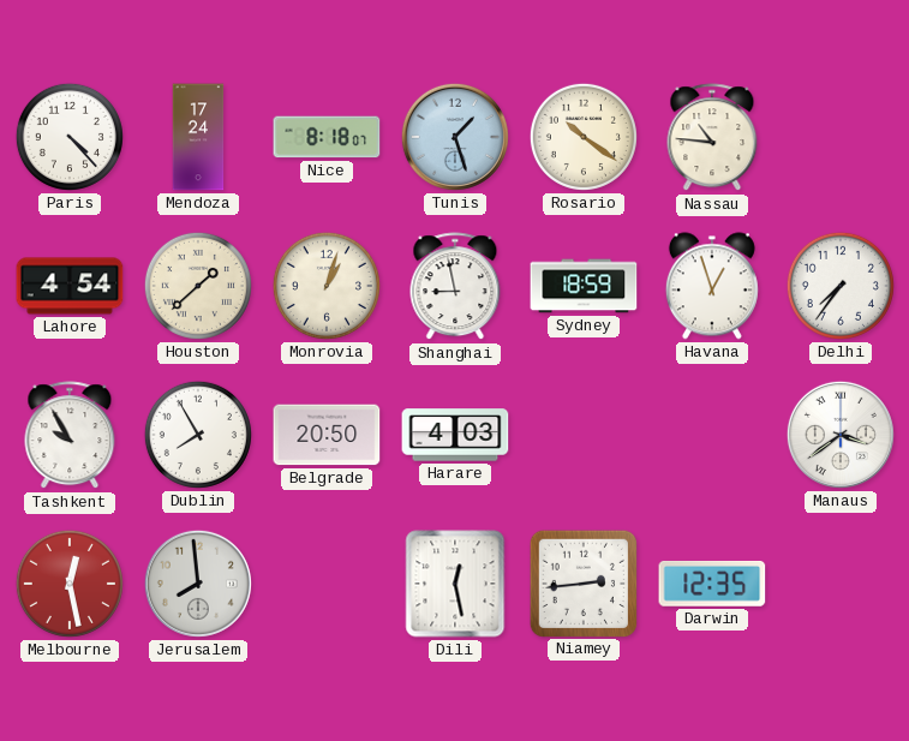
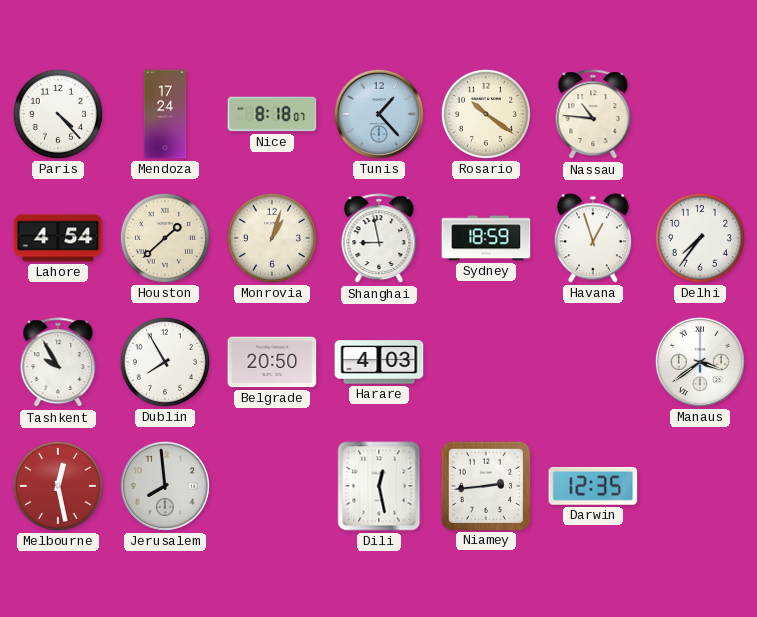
Tunis: 1:27 -> 1:23
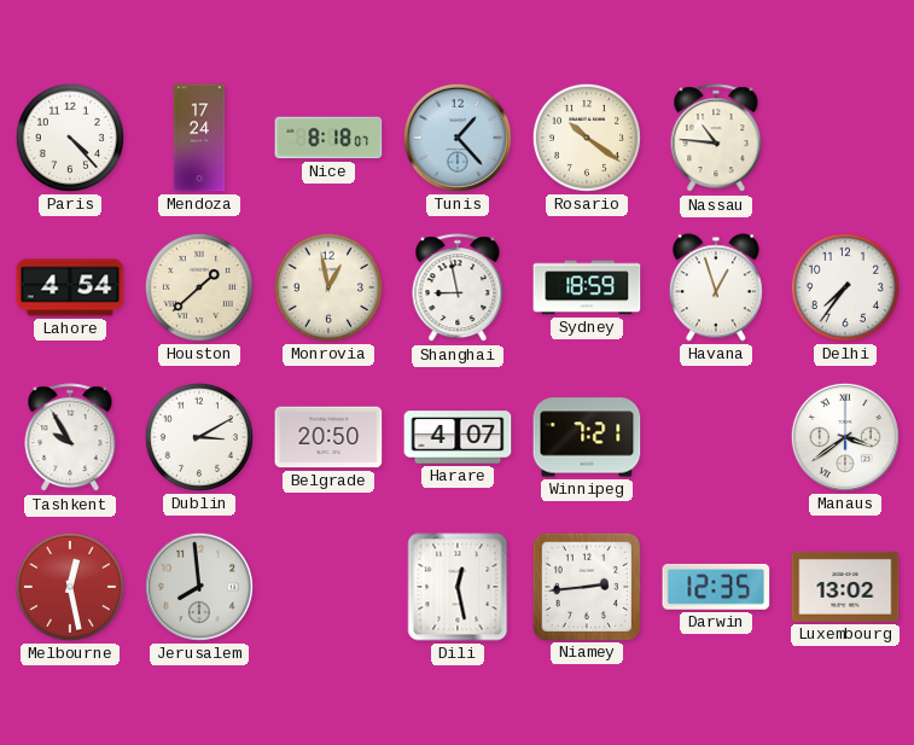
Monrovia: 1:03 -> 12:58
Dublin: 7:55 -> 3:10
Harare: 4:03 -> 4:07
Winnipeg: none -> 7:21
Luxembourg: none -> 13:02
